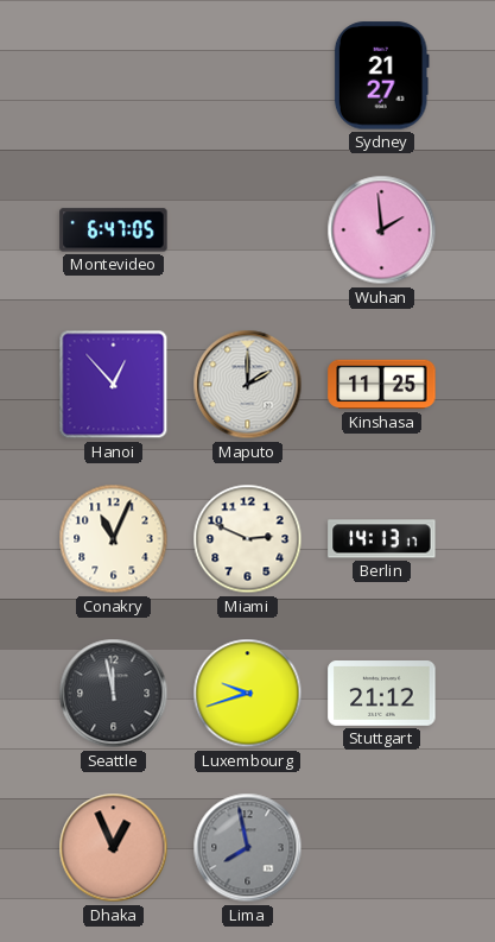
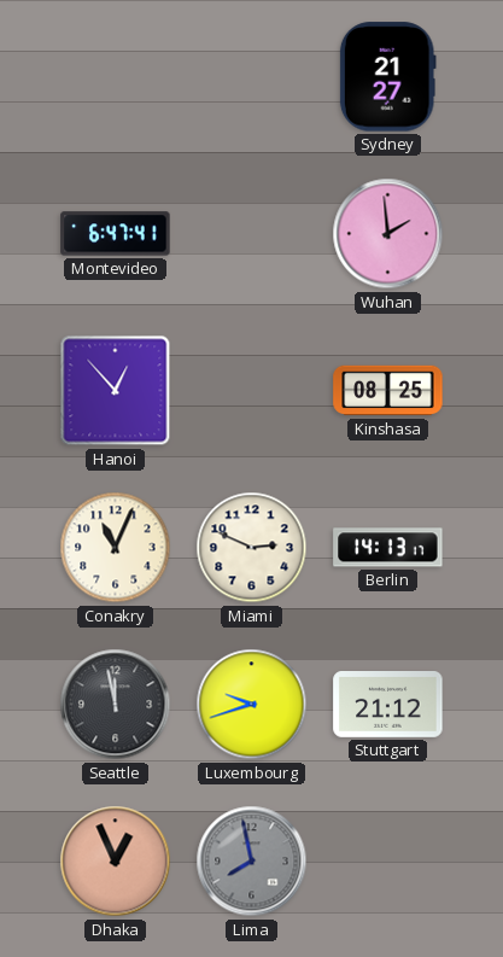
Montevideo: 6:47:05 -> 6:47:41
Maputo: 2:00 -> none
Kinshasa: 11:25 -> 08:25
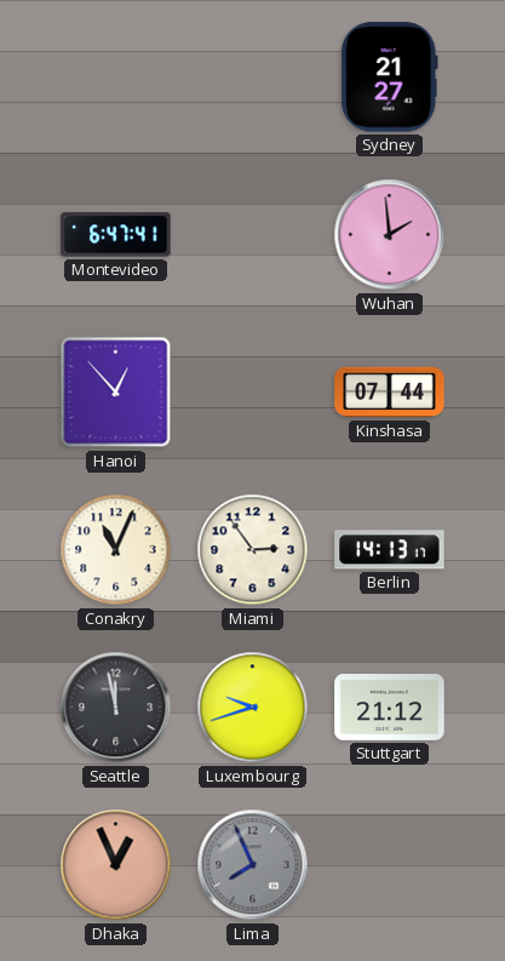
Kinshasa: 08:25 -> 07:44
Miami: 2:49 -> 2:54
Lima: 7:58 -> 7:56
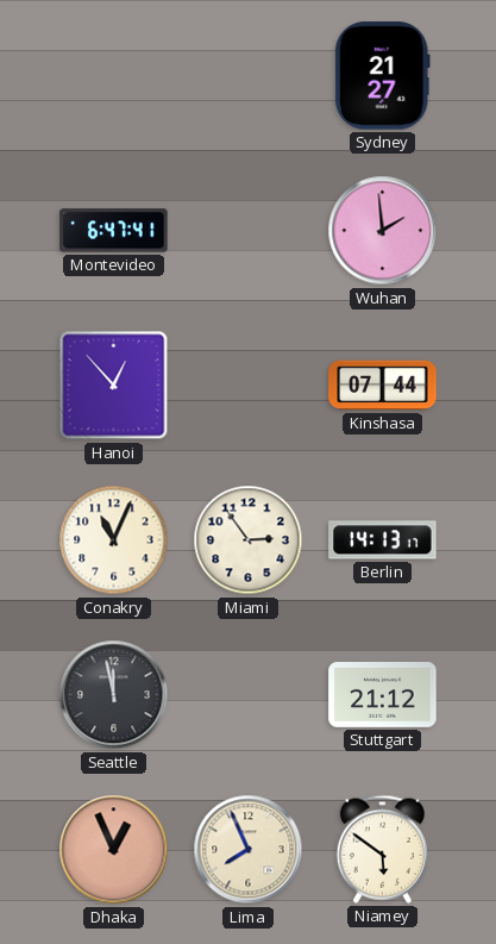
Luxembourg: 9:42 -> none
Lima dial: grey -> cream
Niamey: none -> 5:51
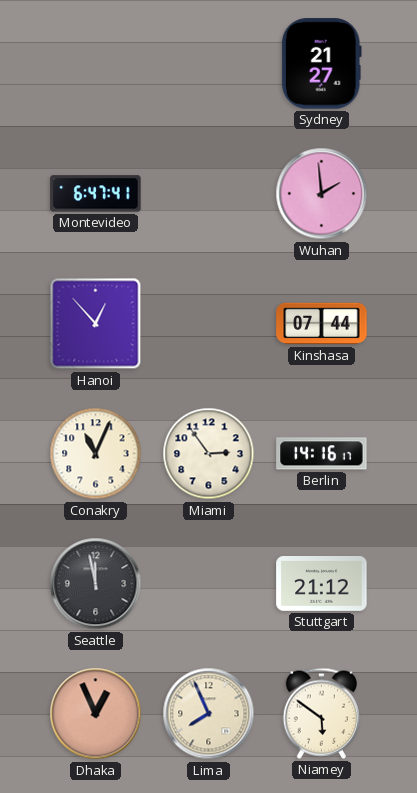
Berlin: 14:13 -> 14:16
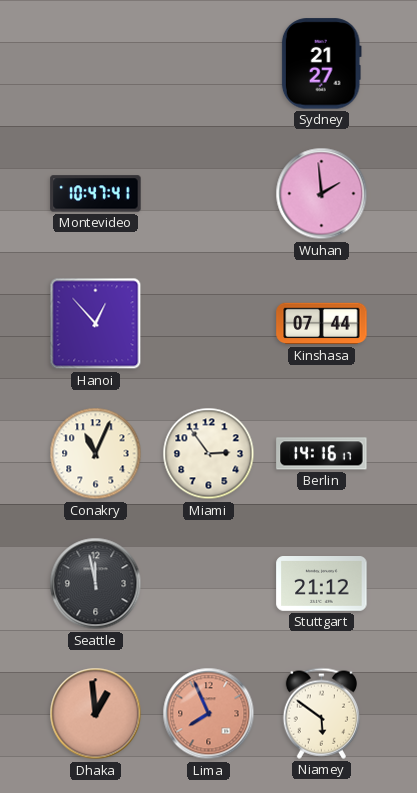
Montevideo: 6:47 -> 10:47
Dhaka: 12:56 -> 12:59
Lima dial: cream -> salmon
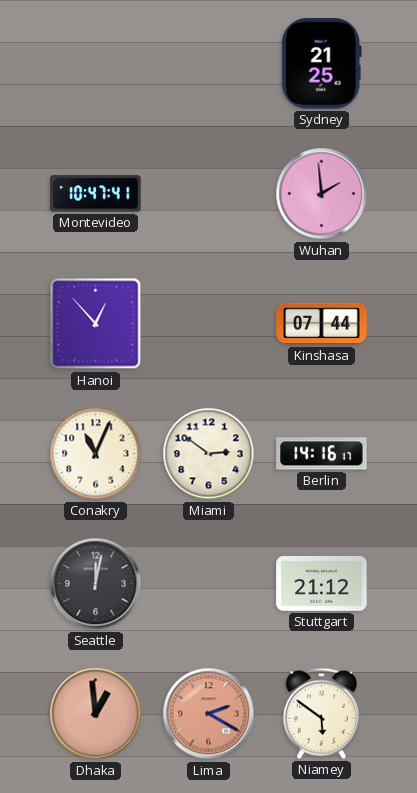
Sydney: 21:27 -> 21:25
Miami: 2:54 -> 2:51
Seattle: 11:58 -> 12:02
Lima: 7:56 -> 2:20
